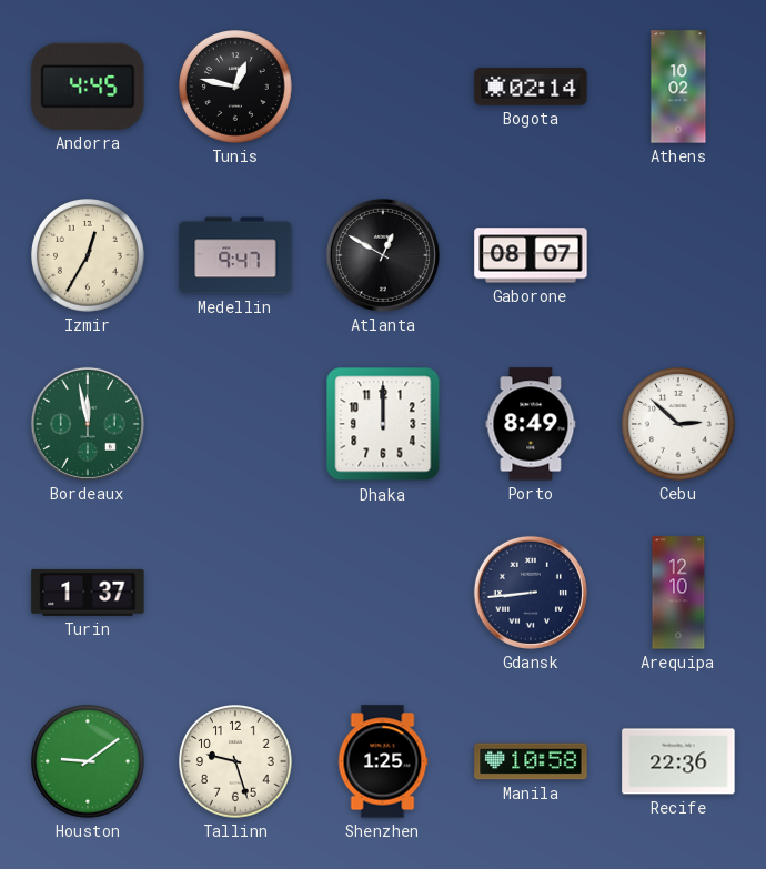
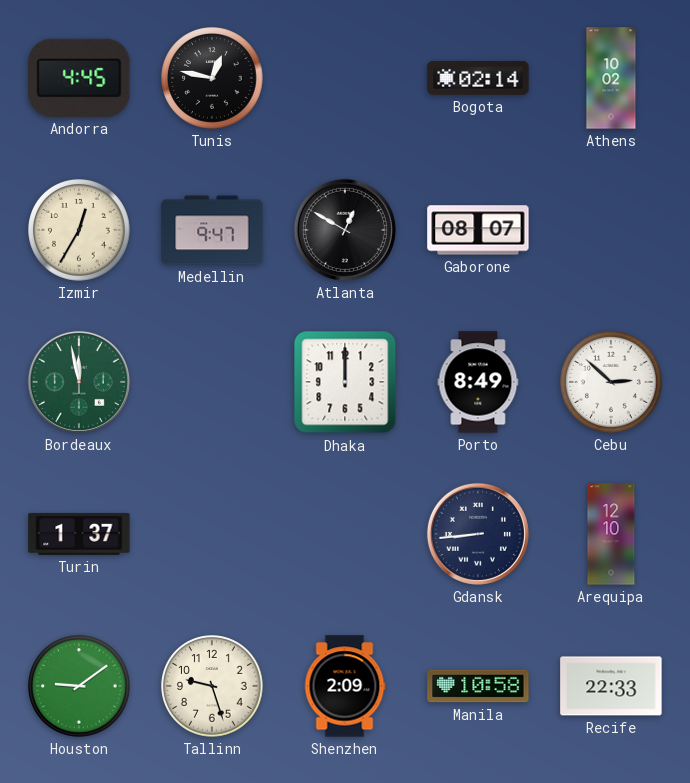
Shenzhen: 1:25 -> 2:09
Recife: 22:36 -> 22:33
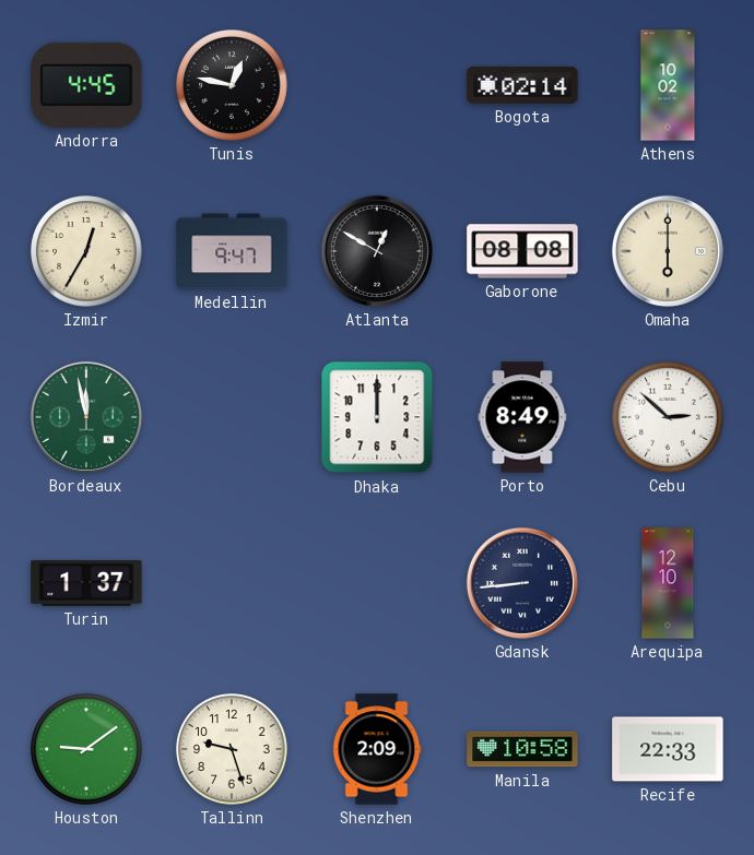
Gaborone: 08:07 -> 08:08
Omaha: none -> 6:00
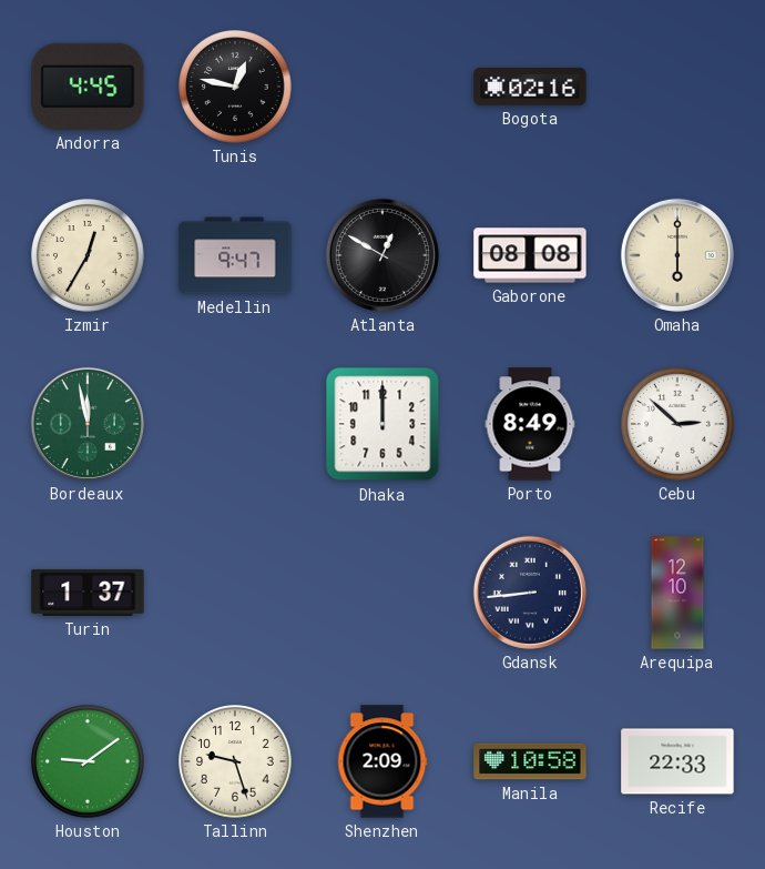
Bogota: 02:14 -> 02:16
Athens: 10:02 -> none
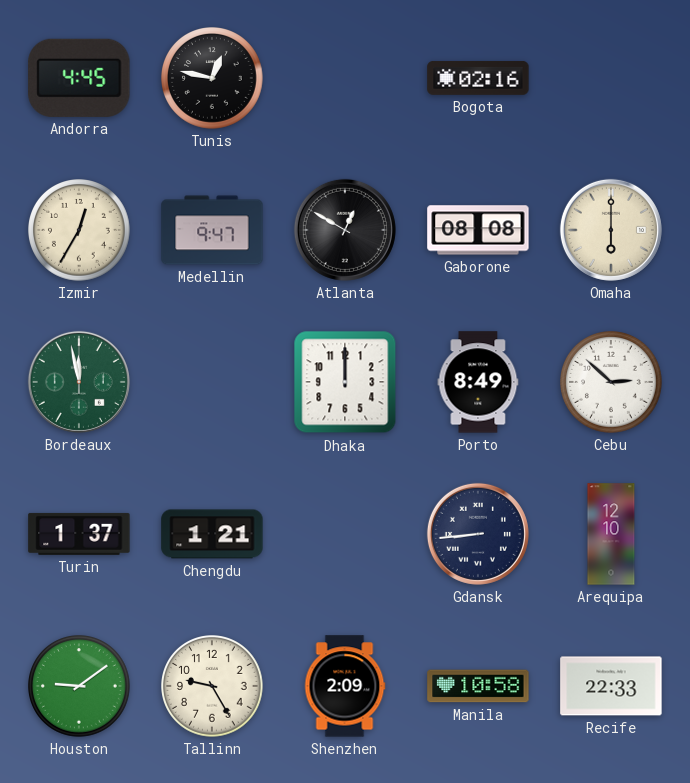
Chengdu: none -> 1:21
Tallinn: 9:27 -> 9:25
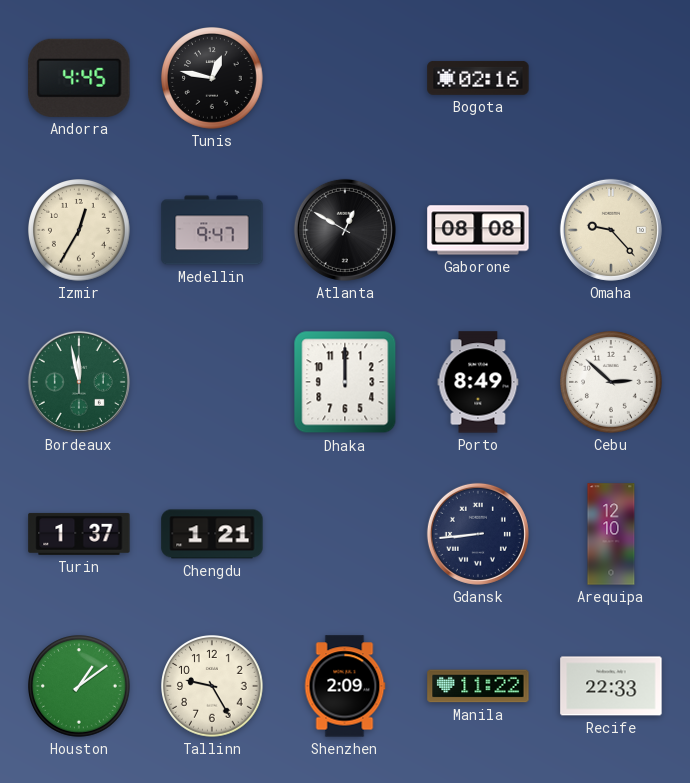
Omaha: 6:00 -> 9:23
Houston: 9:09 -> 1:09
Manila: 10:58 -> 11:22
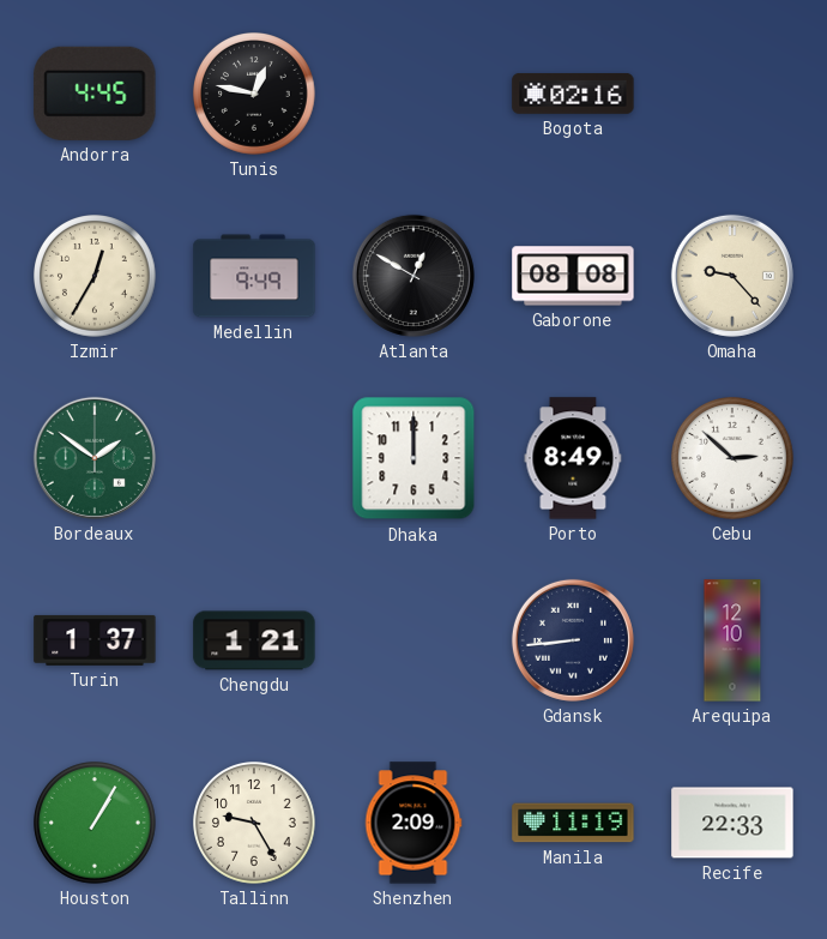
Medellin: 9:47 -> 9:49
Bordeaux: 11:58 -> 1:51
Houston: 1:09 -> 1:05
Manila: 11:22 -> 11:19
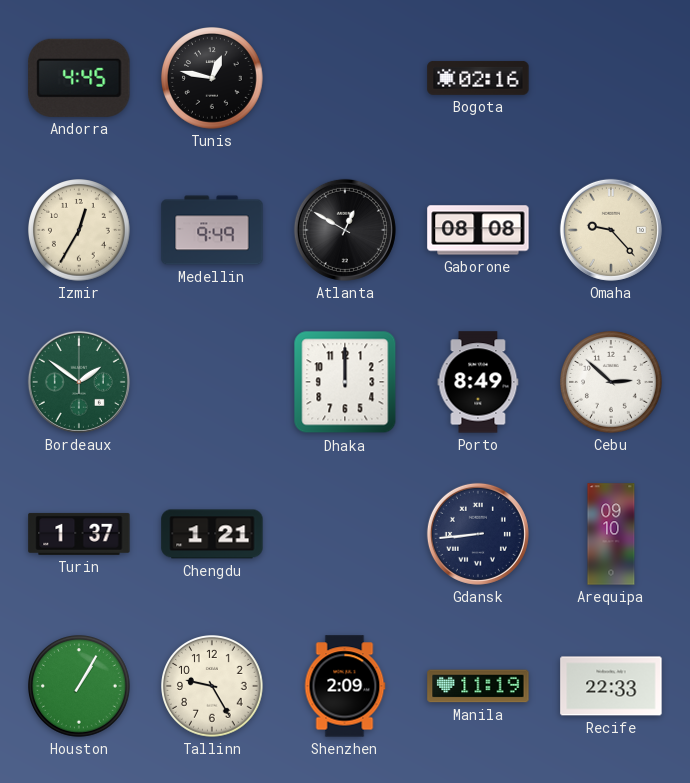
Arequipa: 12:10 -> 09:10
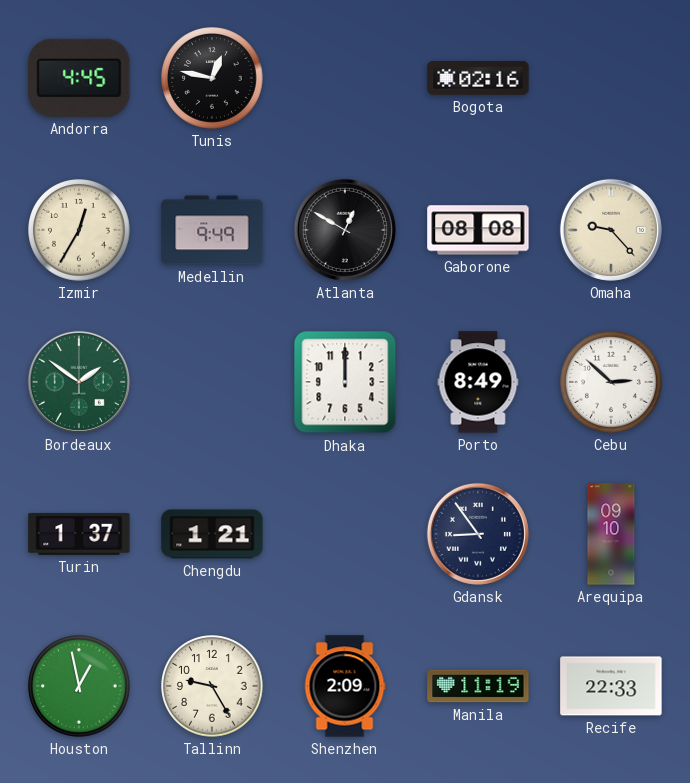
Gdansk: 8:44 -> 8:54
Houston: 1:05 -> 12:58
